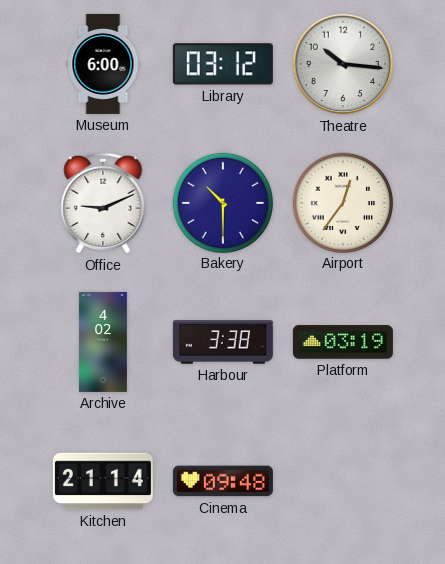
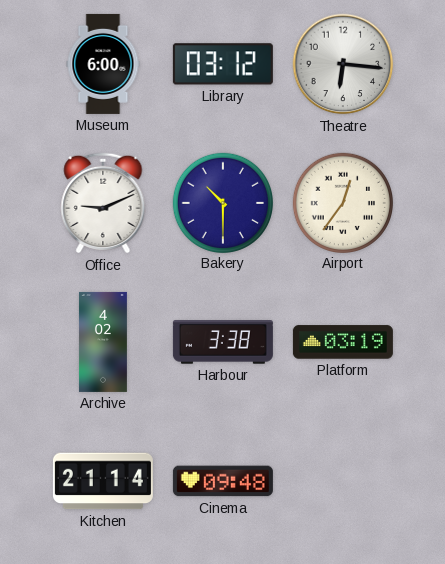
Theatre: 10:16 -> 6:16
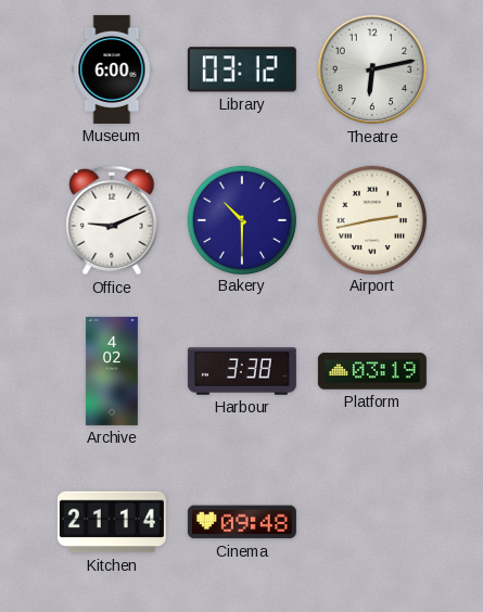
Theatre: 6:16 -> 6:13
Airport: 12:36 -> 2:43
